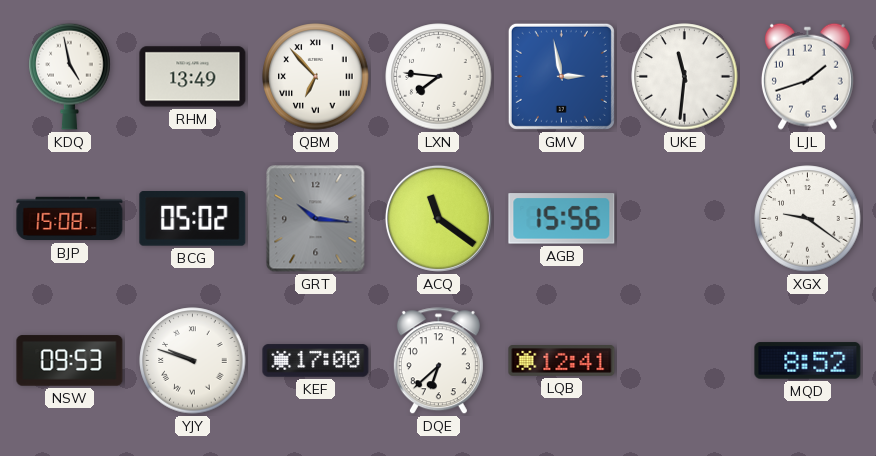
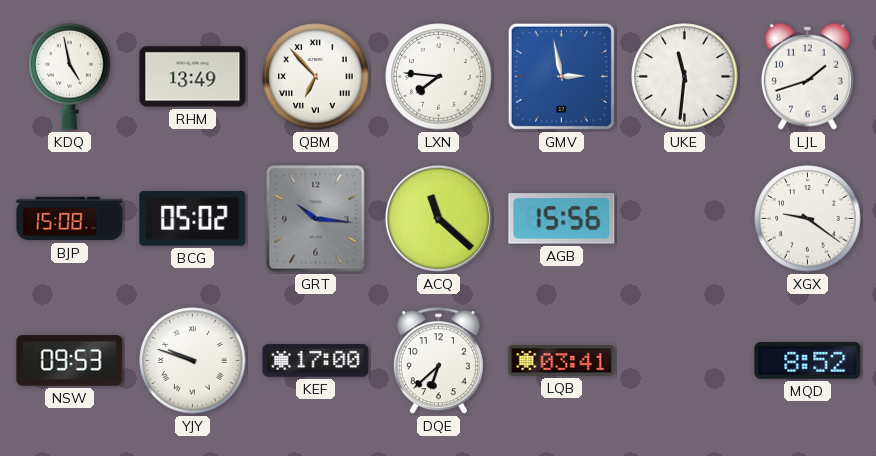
ACQ: 11:21 -> 11:22
LQB: 12:41 -> 03:41
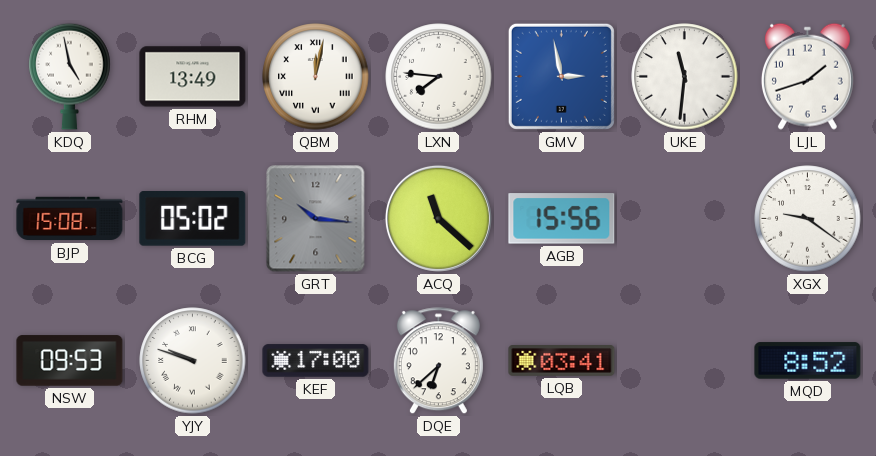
QBM: 6:53 -> 12:02
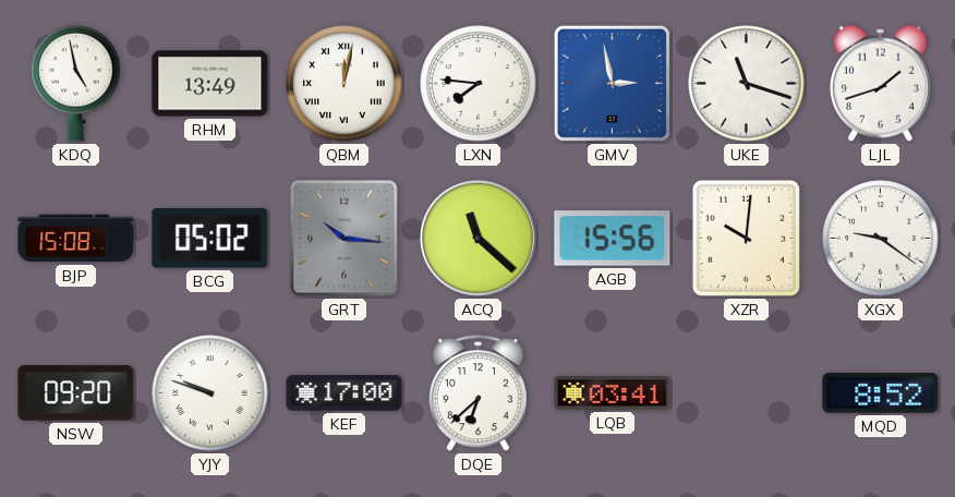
UKE: 11:31 -> 11:18
XZR: none -> 10:01
NSW: 09:53 -> 09:20
